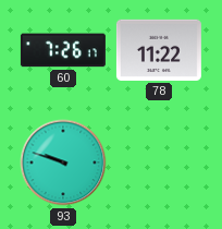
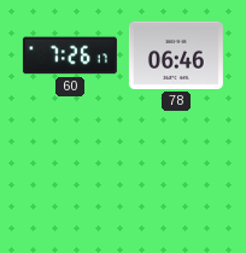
78: 11:22 -> 06:46
93: 9:48 -> none
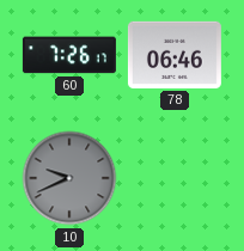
10: none -> 9:41
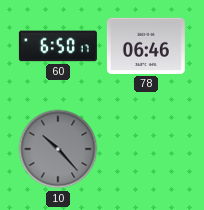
60: 7:26 -> 6:50
10: 9:41 -> 10:23
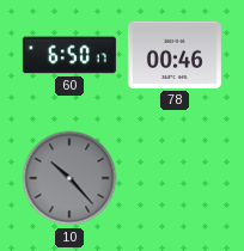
78: 06:46 -> 00:46
